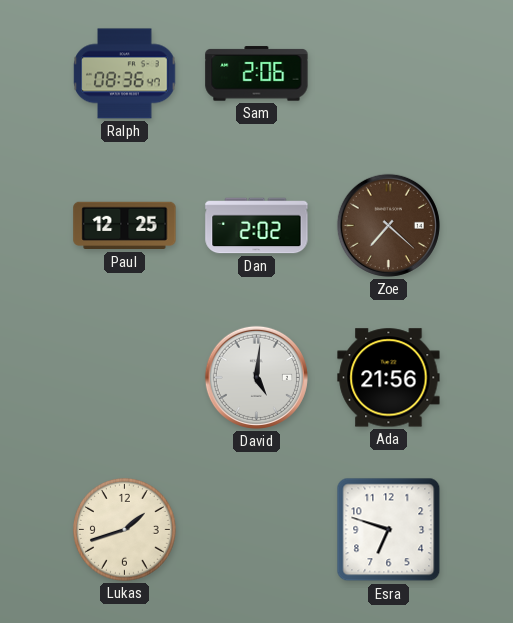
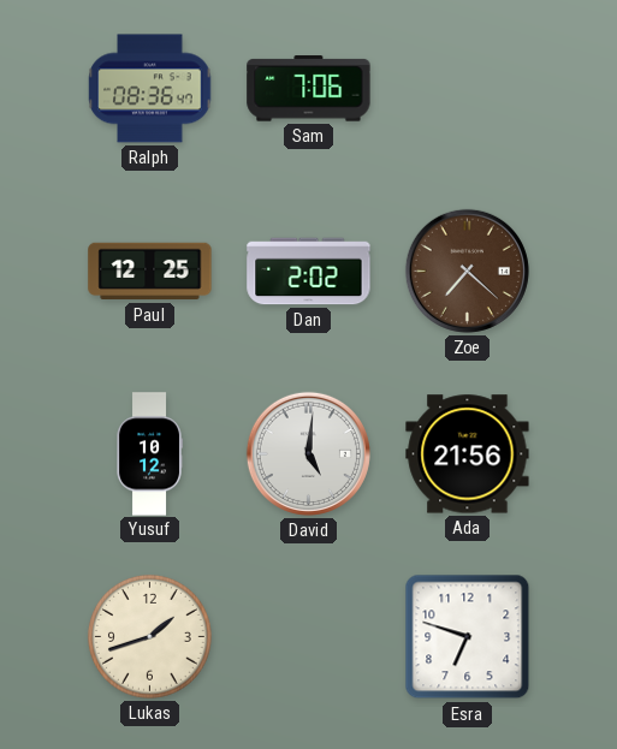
Sam: 2:06 -> 7:06
Yusuf: none -> 10:12
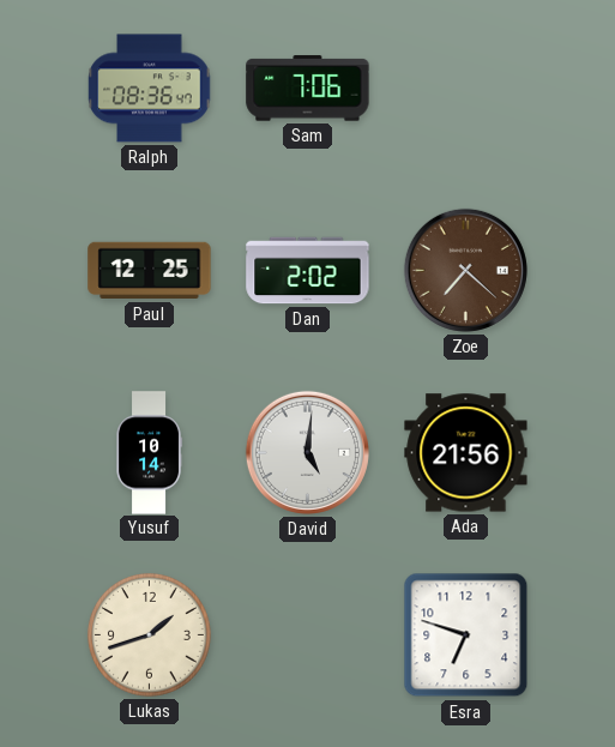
Yusuf: 10:12 -> 10:14
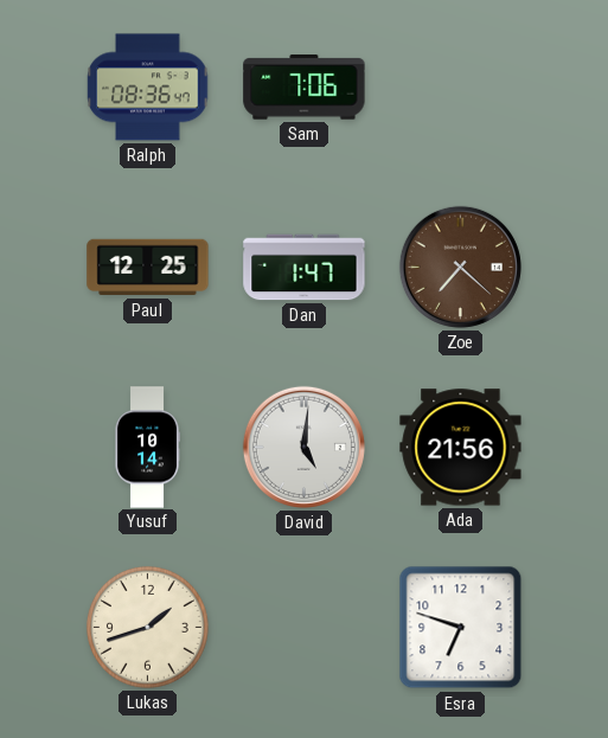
Dan: 2:02 -> 1:47
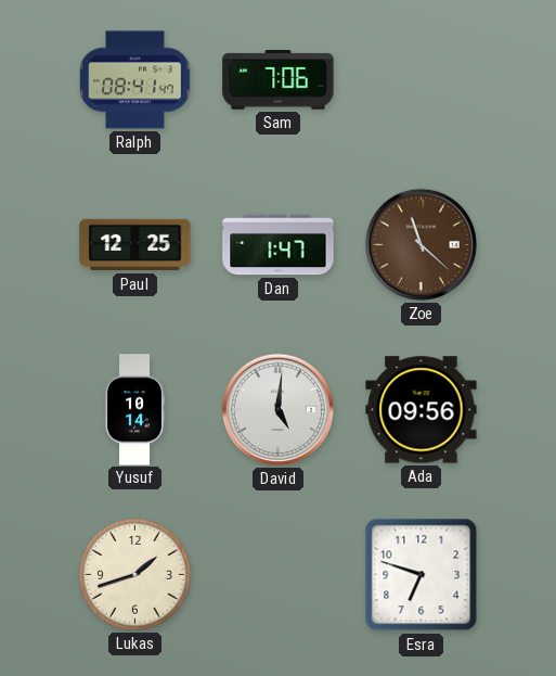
Ralph: 08:36 -> 08:41
Zoe: 7:22 -> 11:22
Ada: 21:56 -> 09:56
